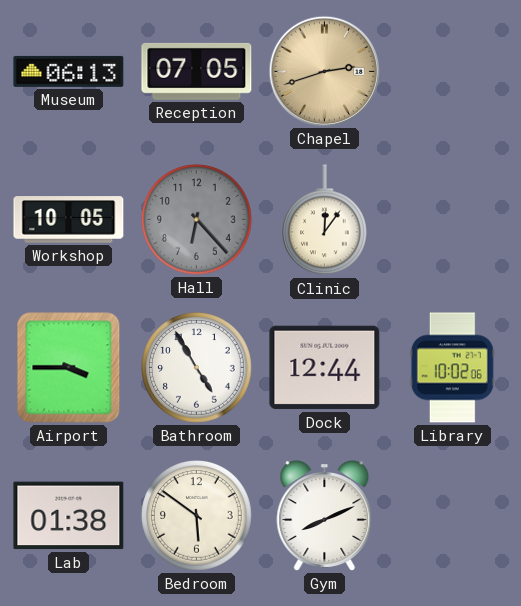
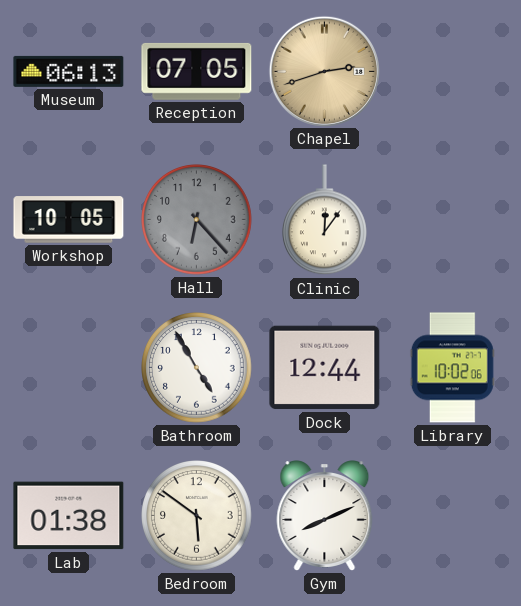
Airport: 3:45 -> none
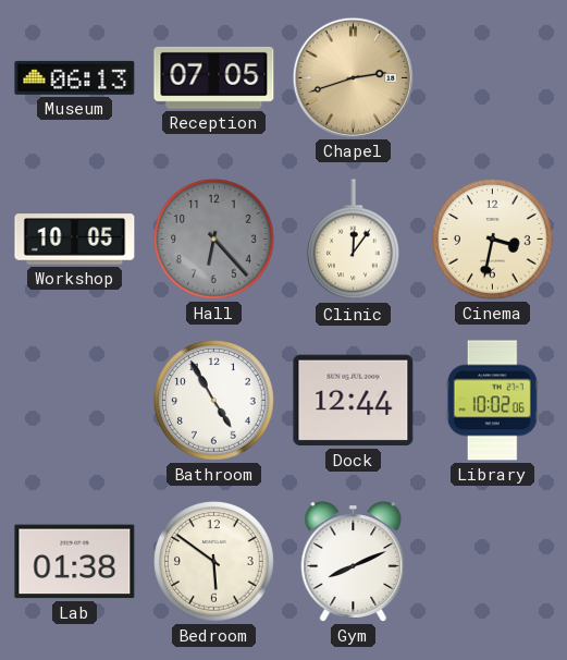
Cinema: none -> 3:32
